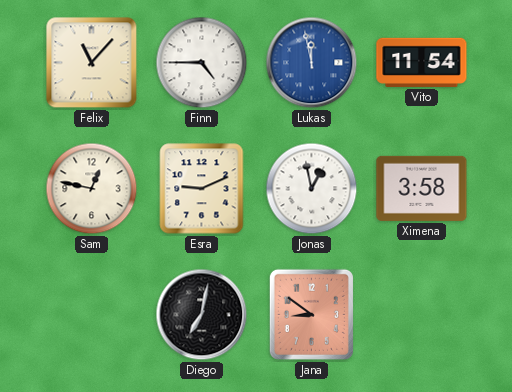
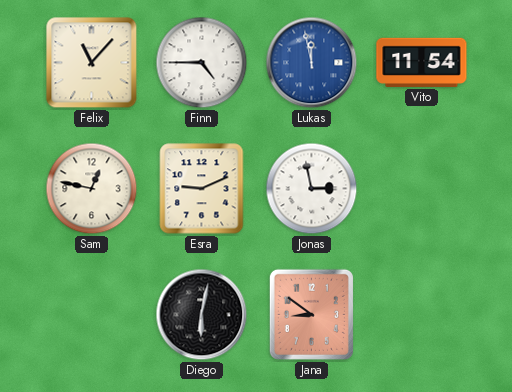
Jonas: 12:58 -> 2:58
Ximena: 3:58 -> none
Diego: 7:02 -> 6:02
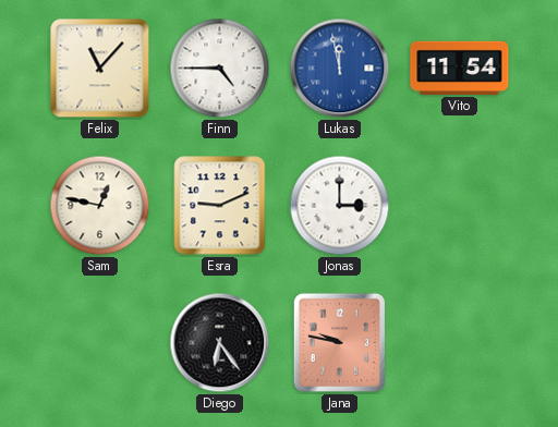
Jonas: 2:58 -> 3:00
Diego: 6:02 -> 6:24
Jana: 8:51 -> 9:47
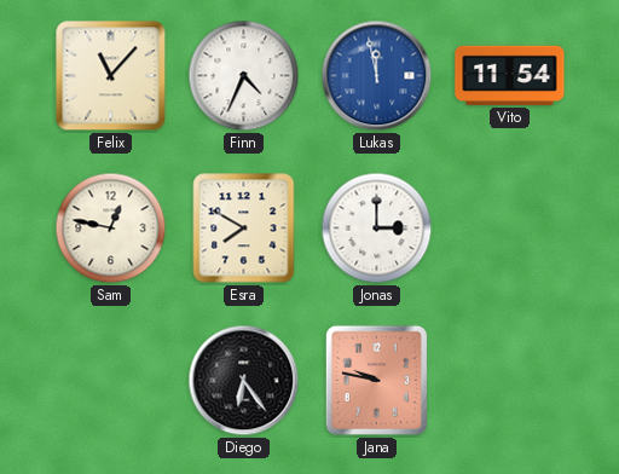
Finn: 4:45 -> 4:34
Esra: 9:11 -> 7:50
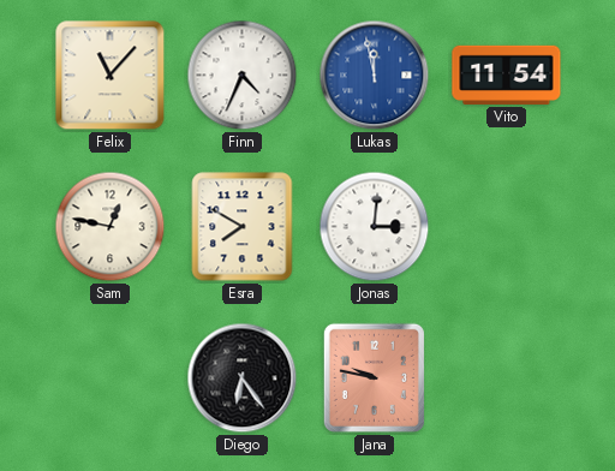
Jonas: 3:00 -> 3:01
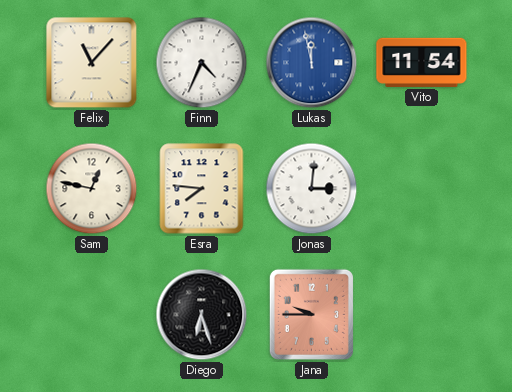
Esra: 7:50 -> 7:46
Diego: 6:24 -> 6:27
Jana: 9:47 -> 9:45
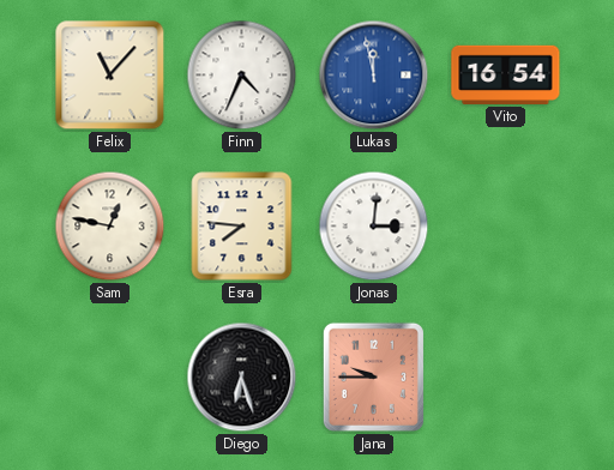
Vito: 11:54 -> 16:54
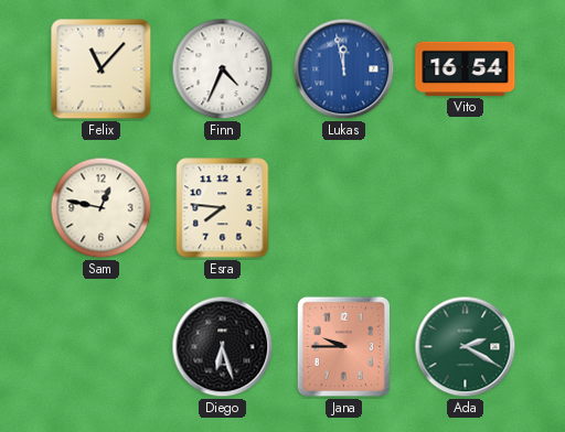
Jonas: 3:01 -> none
Ada: none -> 2:20
